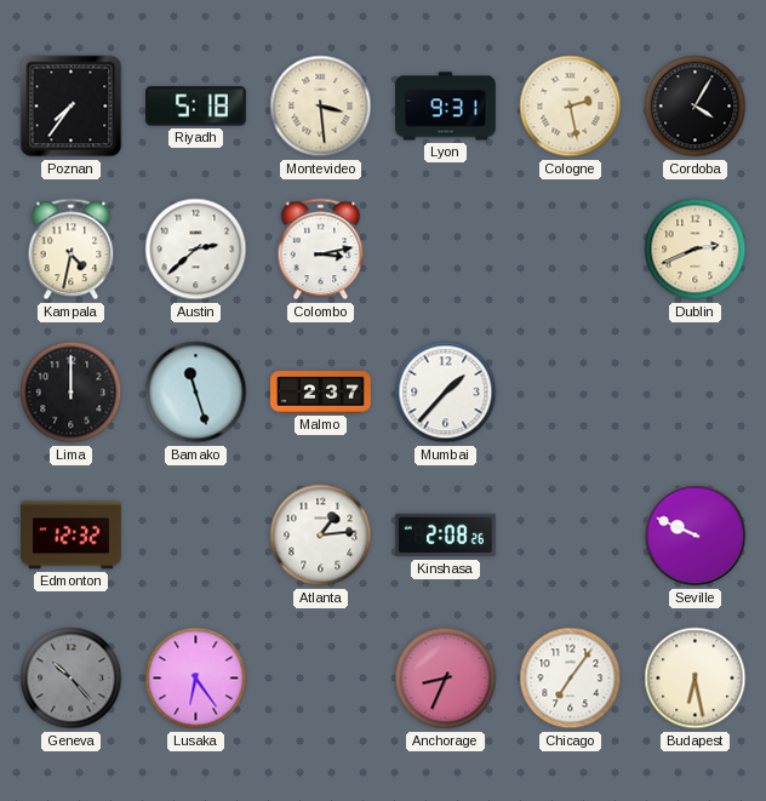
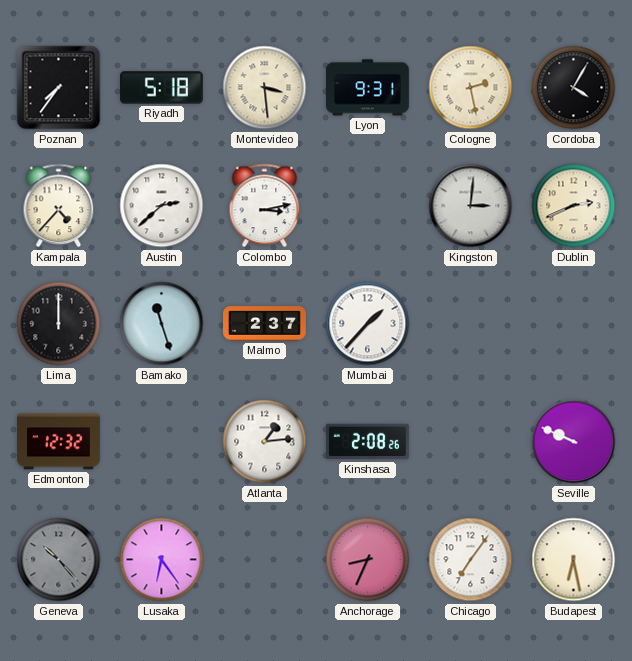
Kampala: 4:32 -> 4:37
Kingston: none -> 3:01
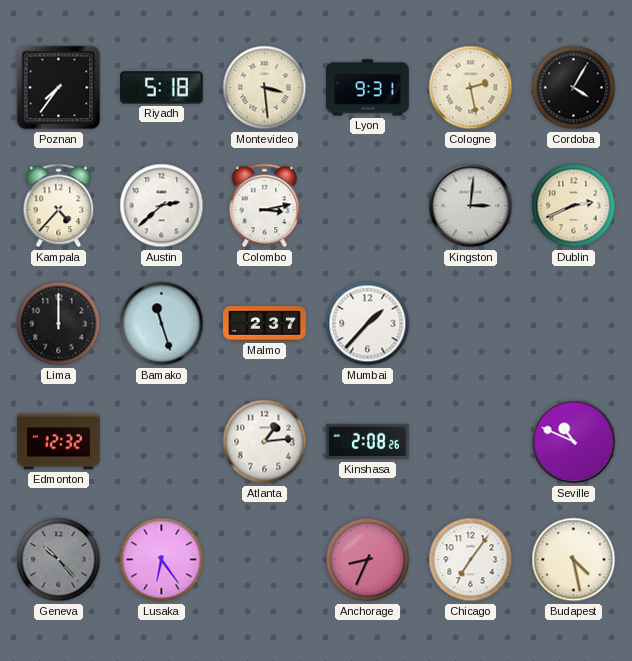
Seville: 9:49 -> 10:49
Budapest: 6:28 -> 4:28
